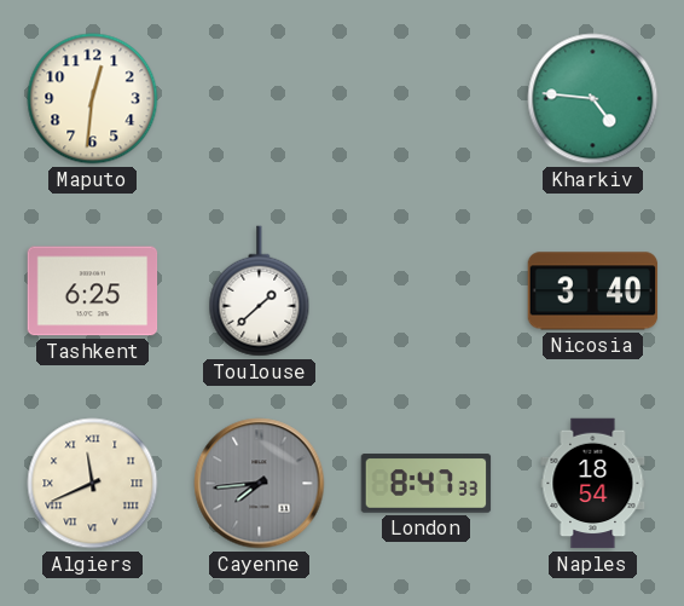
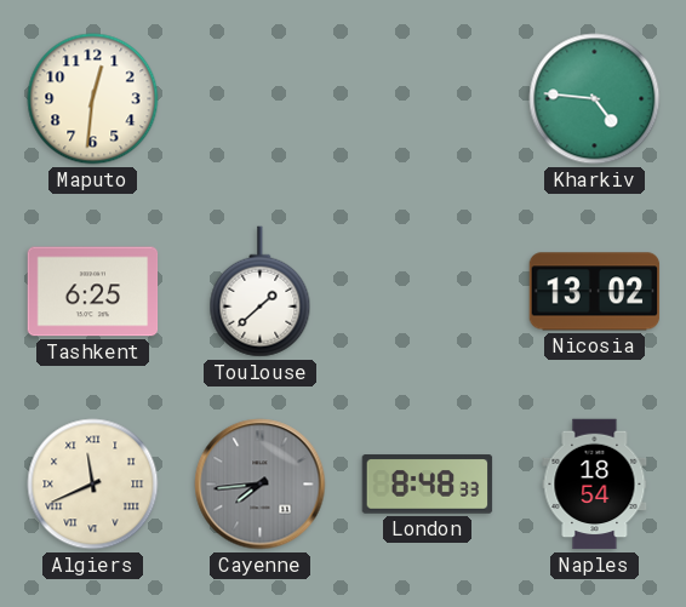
Nicosia: 3:40 -> 13:02
London: 8:47 -> 8:48
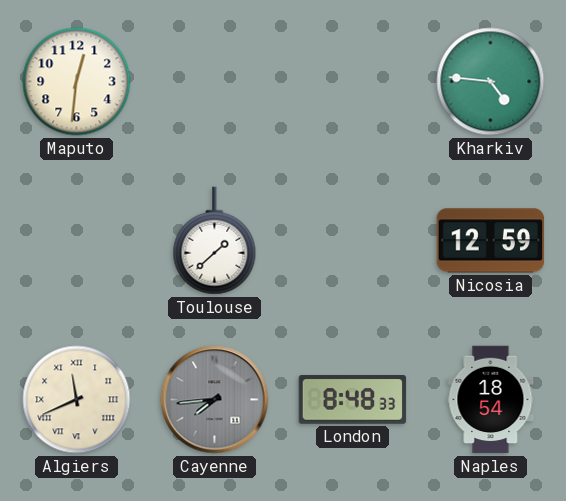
Tashkent: 6:25 -> none
Nicosia: 13:02 -> 12:59
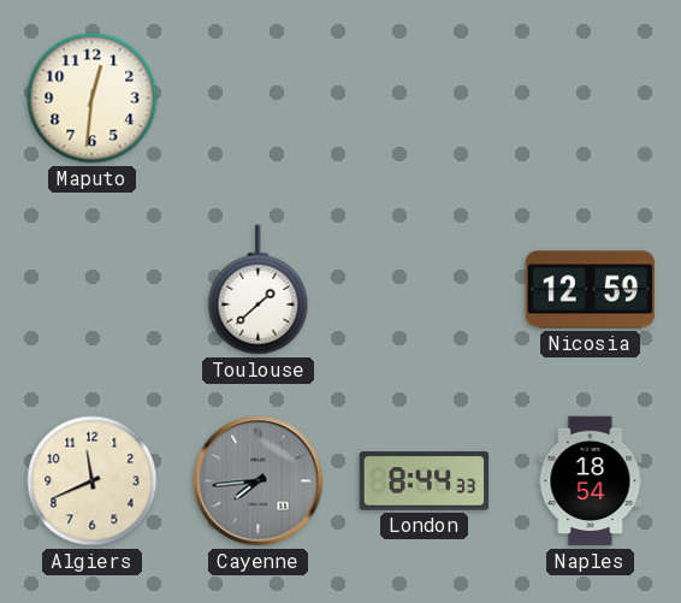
Kharkiv: 4:46 -> none
Algiers numerals: Roman -> Arabic
London: 8:48 -> 8:44
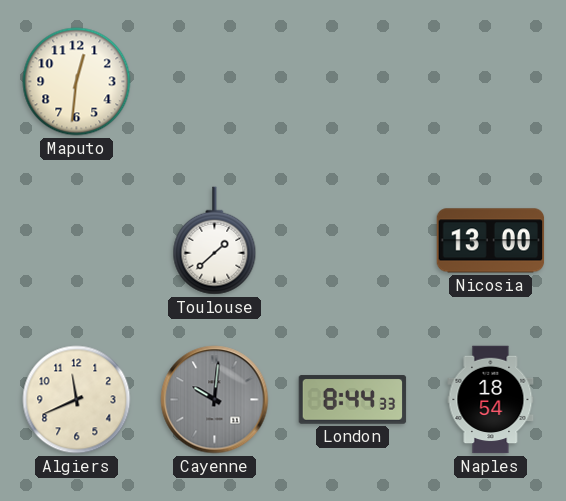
Nicosia: 12:59 -> 13:00
Cayenne: 7:44 -> 10:01
